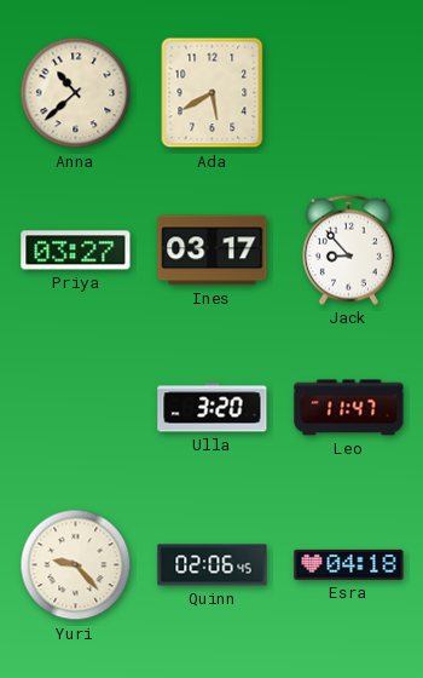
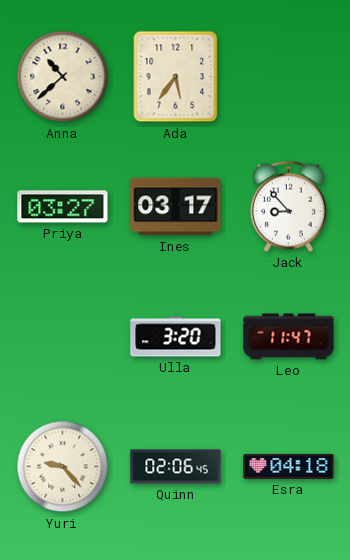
Ada: 5:40 -> 5:36
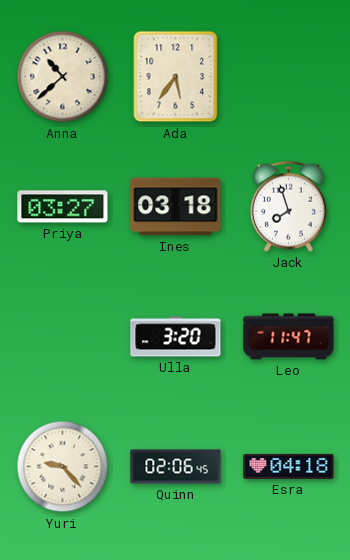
Ines: 03:17 -> 03:18
Jack: 8:53 -> 7:57
